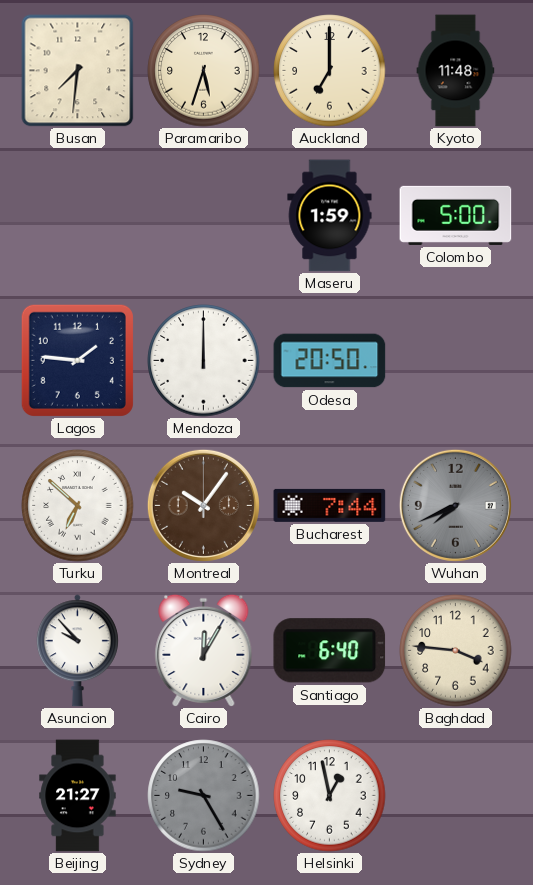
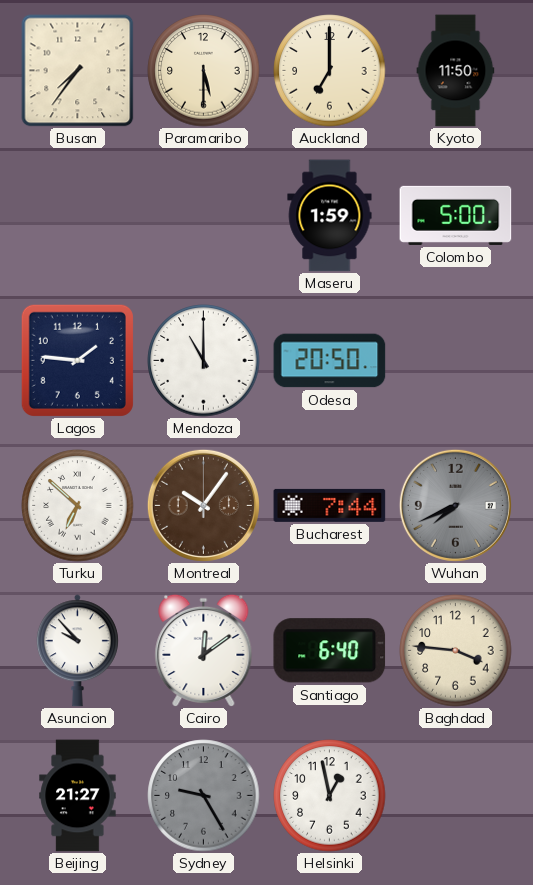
Busan: 7:31 -> 7:36
Paramaribo: 5:33 -> 5:30
Kyoto: 11:48 -> 11:50
Mendoza: 12:00 -> 11:00
Cairo: 12:05 -> 12:09
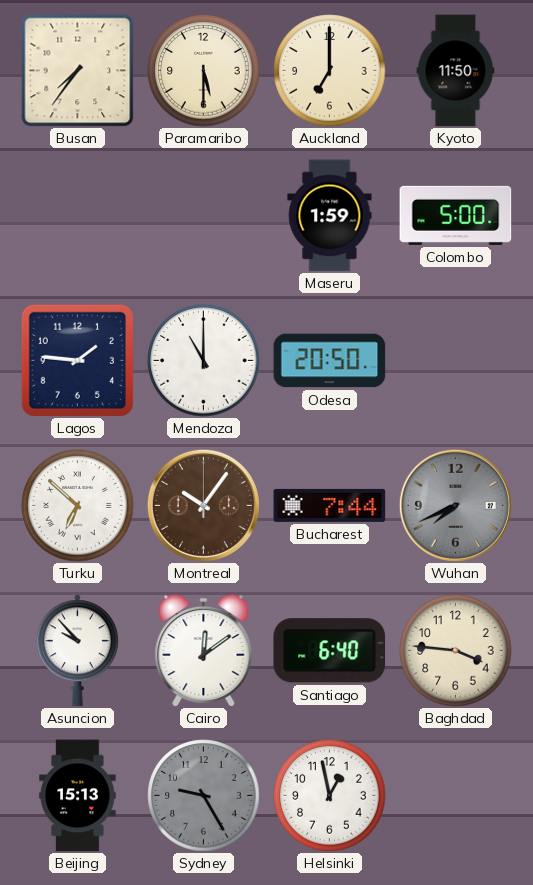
Beijing: 21:27 -> 15:13
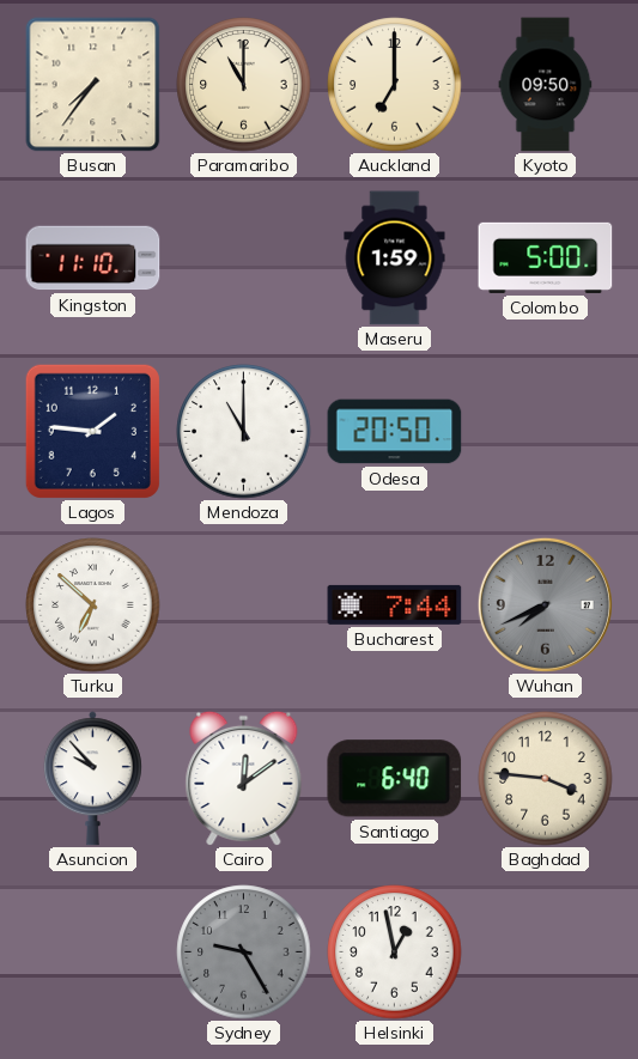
Paramaribo: 5:30 -> 11:00
Kyoto: 11:50 -> 09:50
Kingston: none -> 11:10
Montreal: 10:06 -> none
Beijing: 15:13 -> none
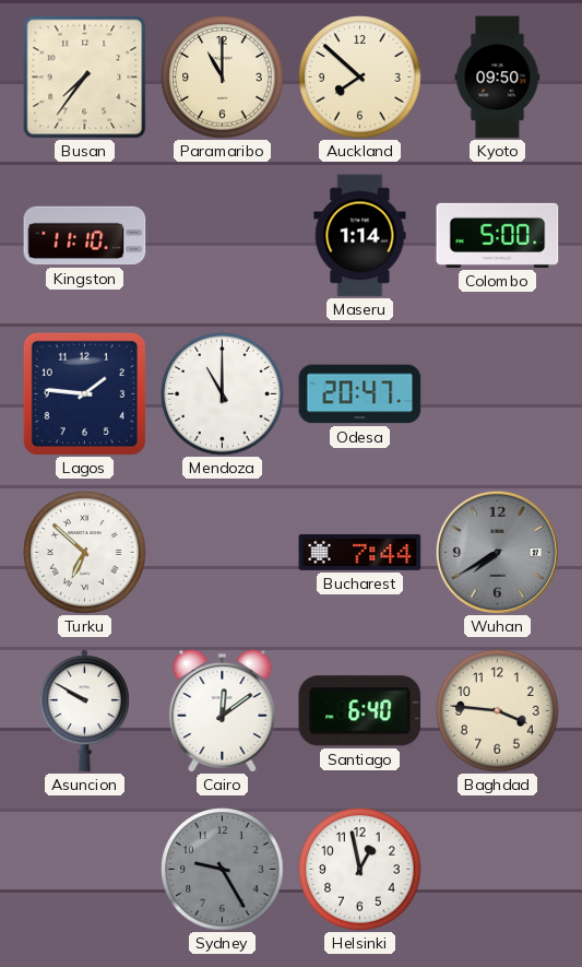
Auckland: 7:00 -> 7:52
Maseru: 1:59 -> 1:14
Odesa: 20:50 -> 20:47
Wuhan: 7:41 -> 7:40
Asuncion: 9:53 -> 9:50
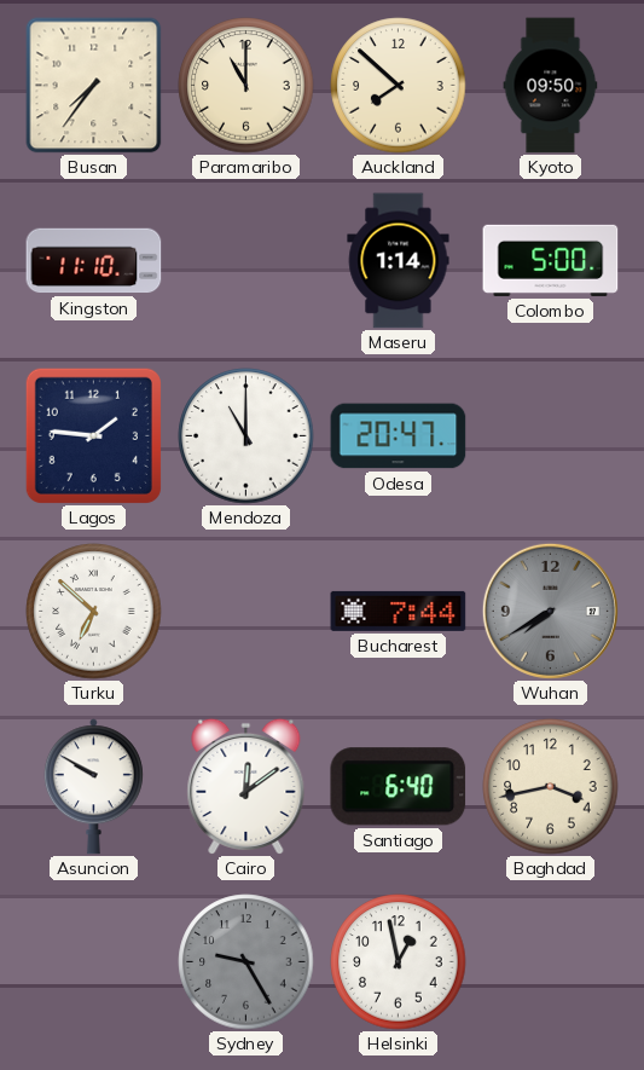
Baghdad: 3:46 -> 3:43
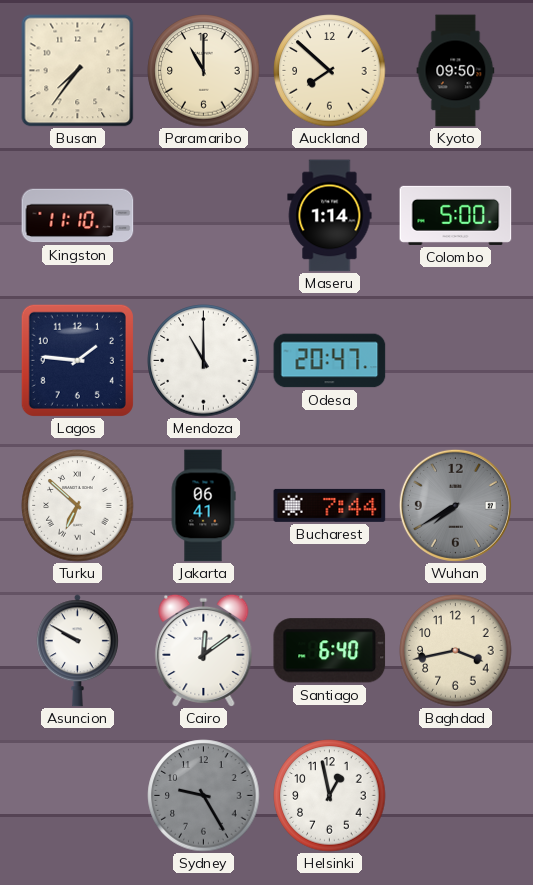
Jakarta: none -> 06:41
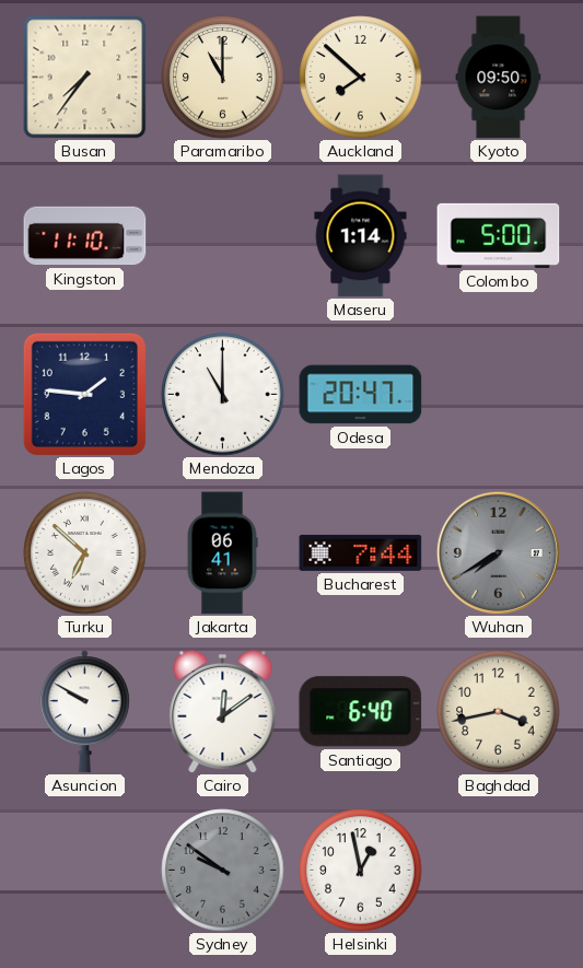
Sydney: 9:25 -> 9:51
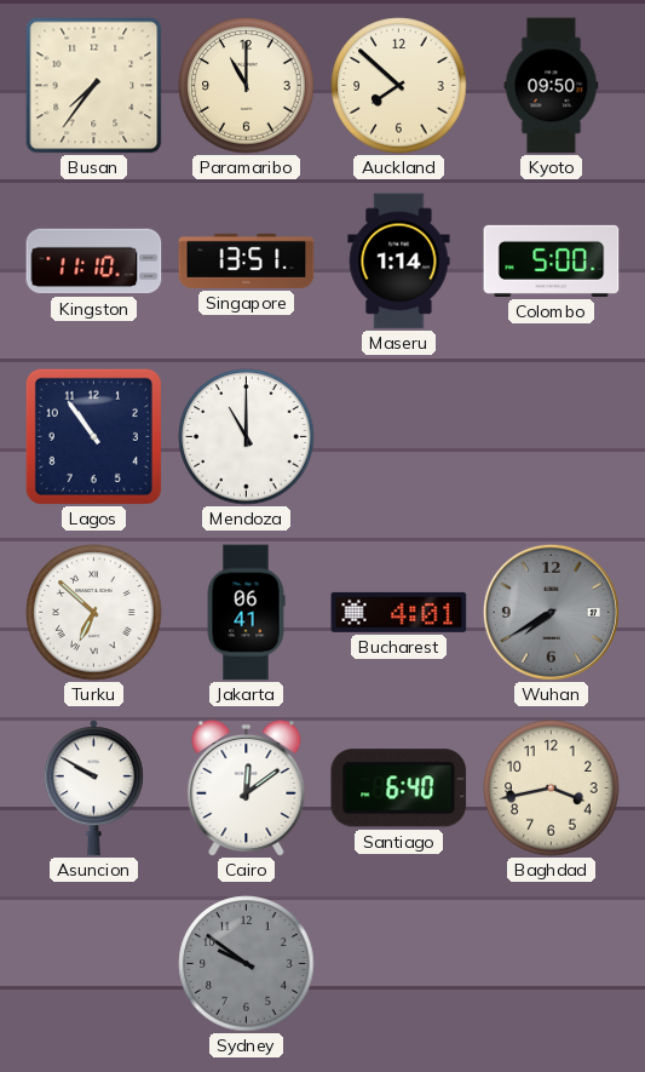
Singapore: none -> 13:51
Lagos: 1:46 -> 10:54
Odesa: 20:47 -> none
Bucharest: 7:44 -> 4:01
Helsinki: 12:58 -> none
